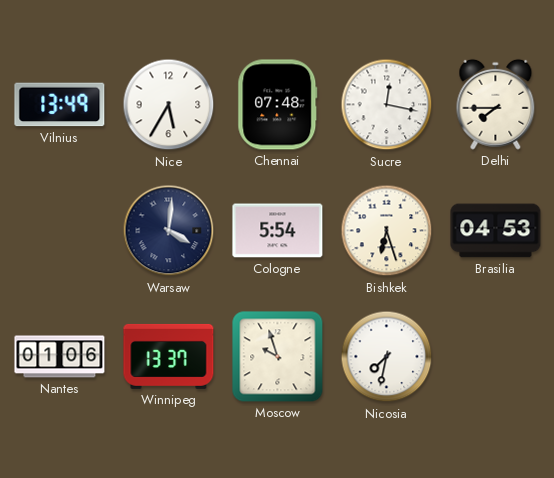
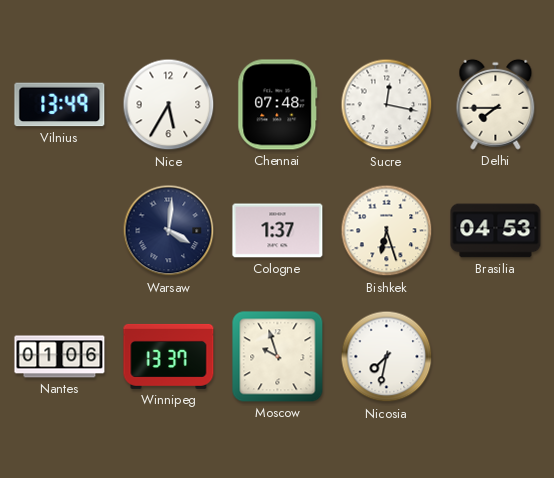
Cologne: 5:54 -> 1:37
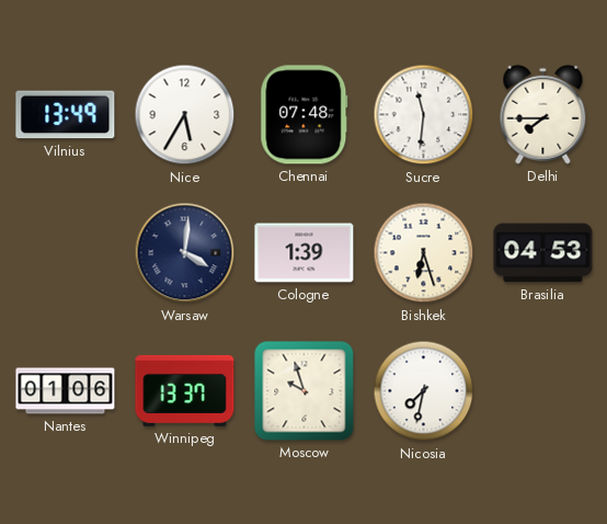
Sucre: 12:17 -> 11:31
Cologne: 1:37 -> 1:39
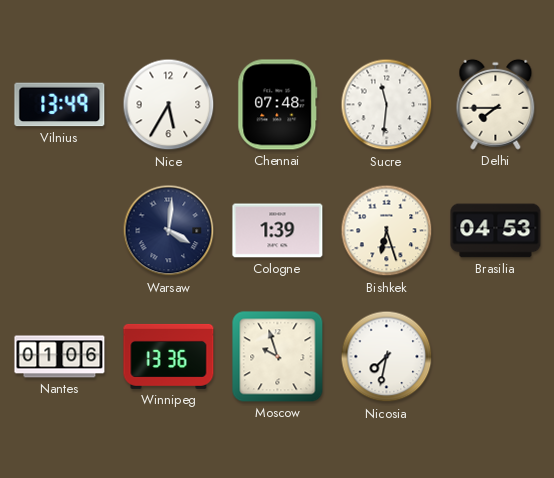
Winnipeg: 13:37 -> 13:36
